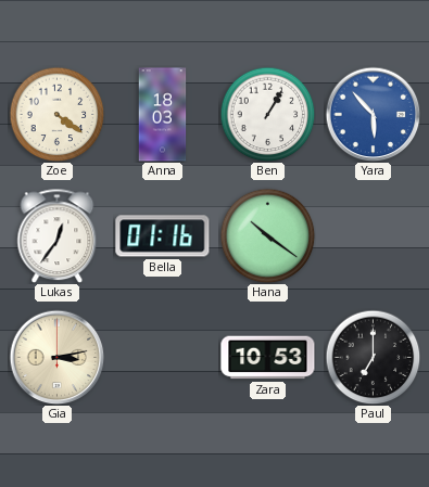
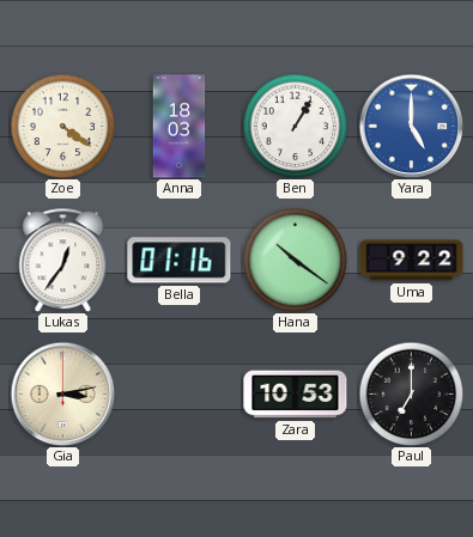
Yara: 5:53 -> 5:00
Uma: none -> 9:22
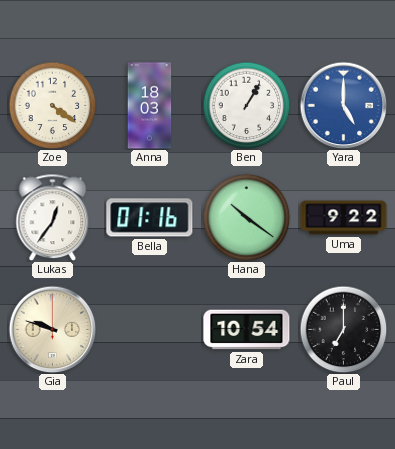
Gia: 3:13 -> 9:48
Zara: 10:53 -> 10:54
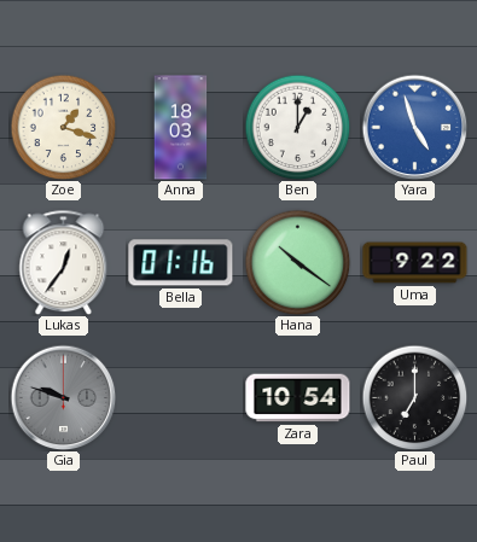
Zoe: 4:21 -> 1:18
Ben: 1:05 -> 1:00
Yara: 5:00 -> 4:57
Gia dial: cream -> grey
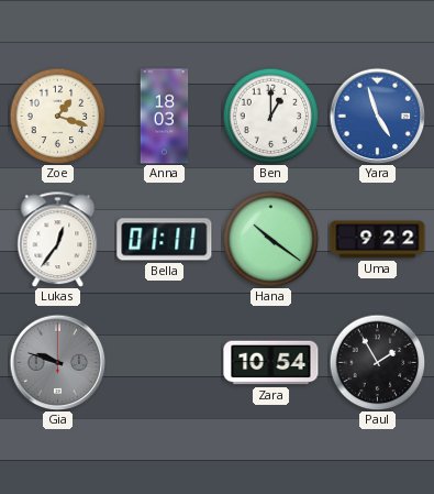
Bella: 01:16 -> 01:11
Paul: 7:00 -> 1:55
